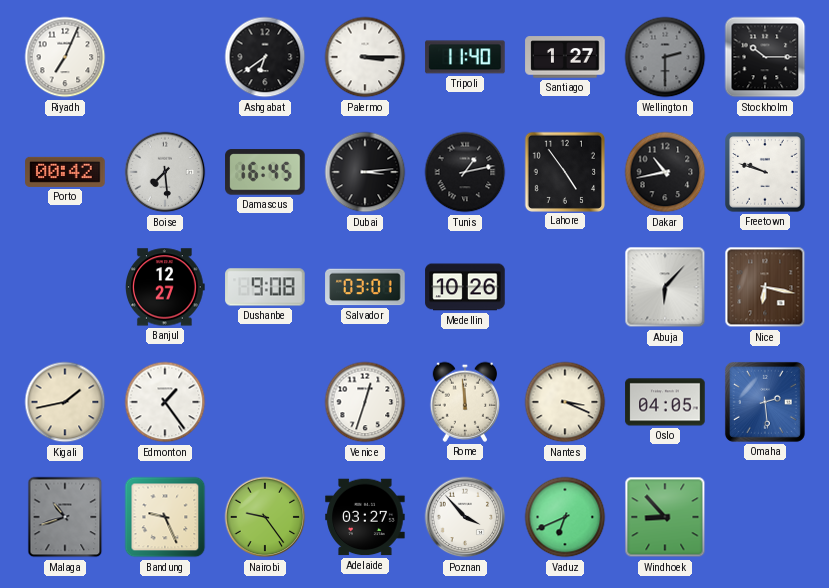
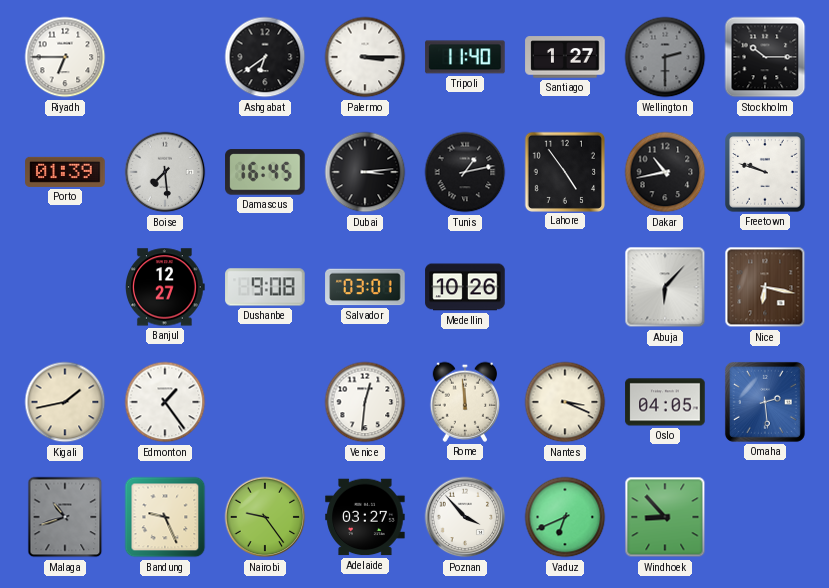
Riyadh: 7:04 -> 6:45
Porto: 00:42 -> 01:39
Venice: 12:33 -> 12:31
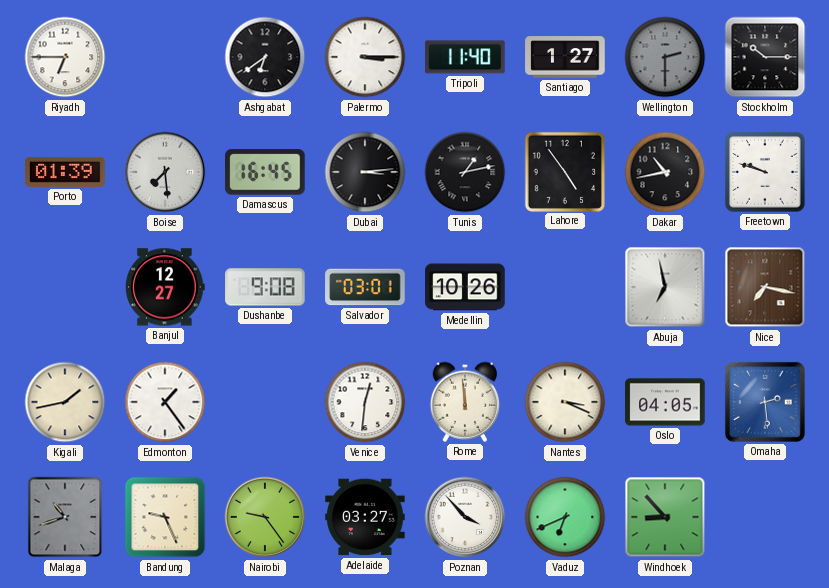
Abuja: 6:07 -> 6:58
Nice: 6:17 -> 7:17
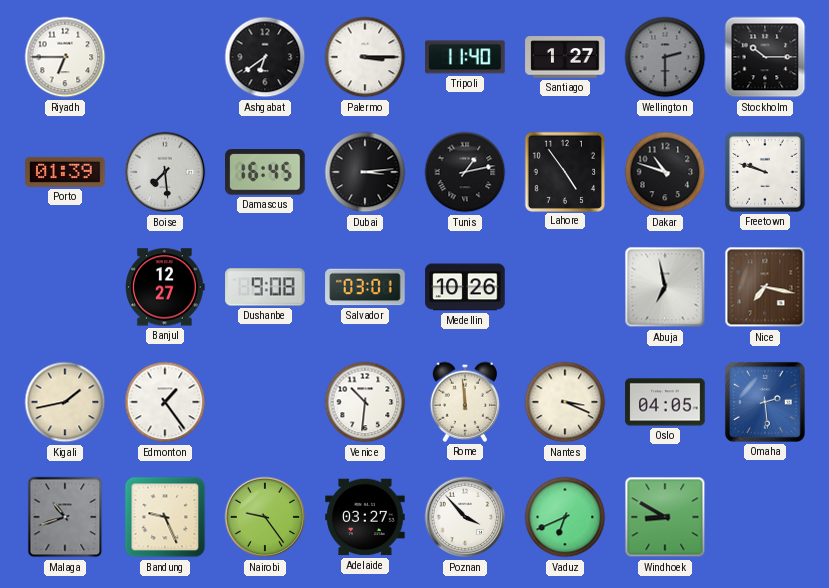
Dakar: 10:43 -> 10:48
Venice: 12:31 -> 10:31
Windhoek: 8:53 -> 8:50
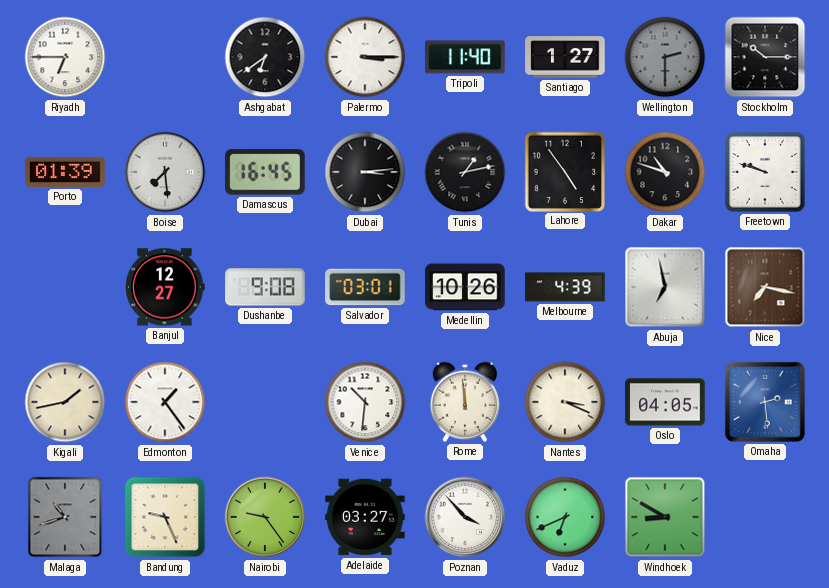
Melbourne: none -> 4:39
